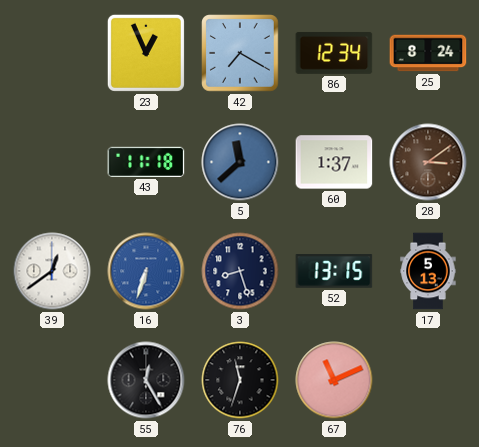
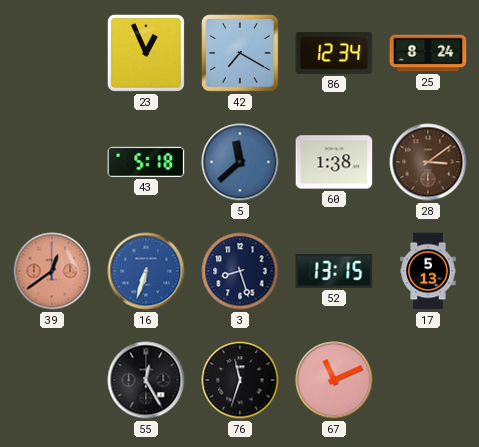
43: 11:18 -> 5:18
60: 1:37 -> 1:38
39 dial: white -> salmon
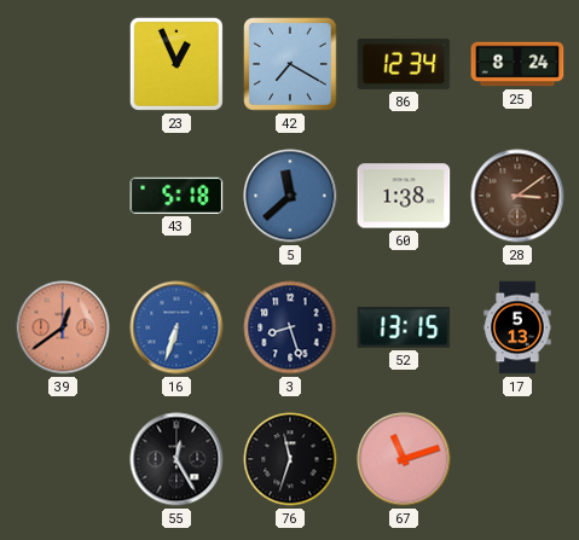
67: 11:11 -> 11:12
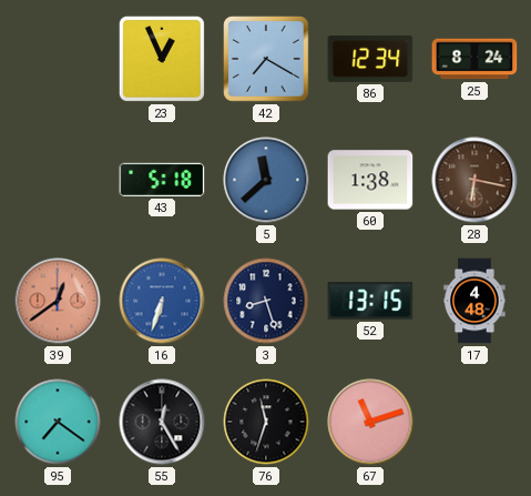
28: 3:09 -> 6:17
17: 5:13 -> 4:48
95: none -> 7:21
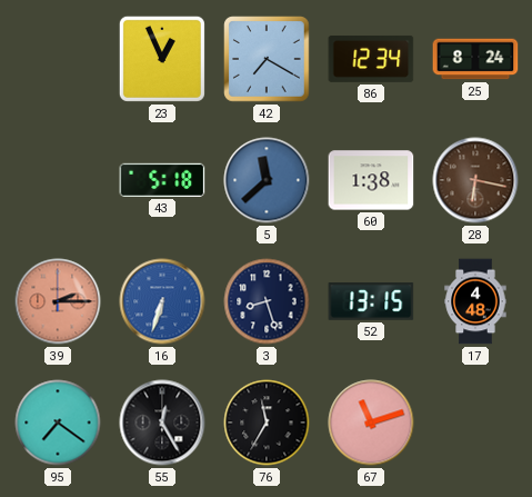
39: 12:39 -> 2:15
76: 11:33 -> 11:35
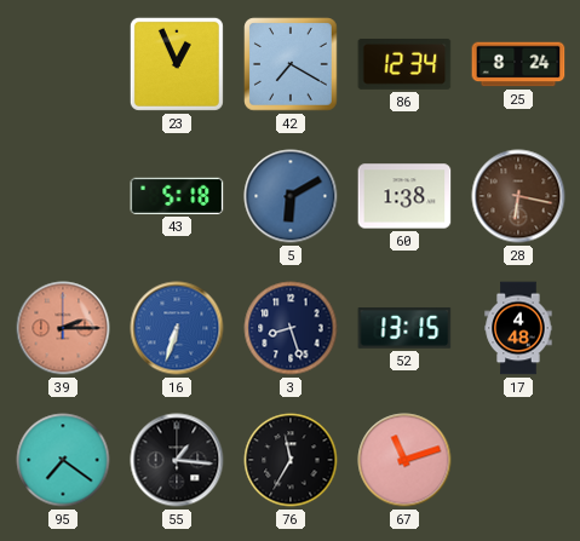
5: 11:38 -> 6:10
55: 12:25 -> 1:16
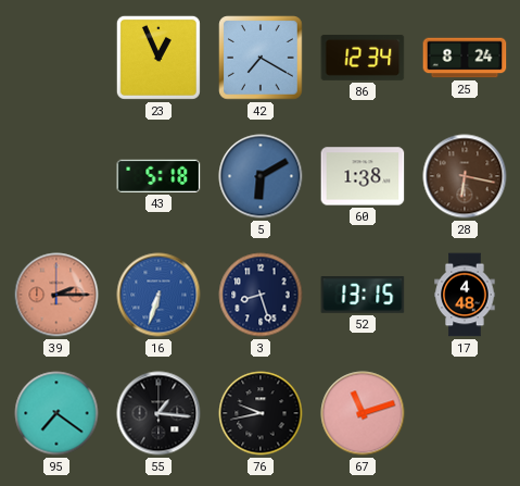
76: 11:35 -> 9:43
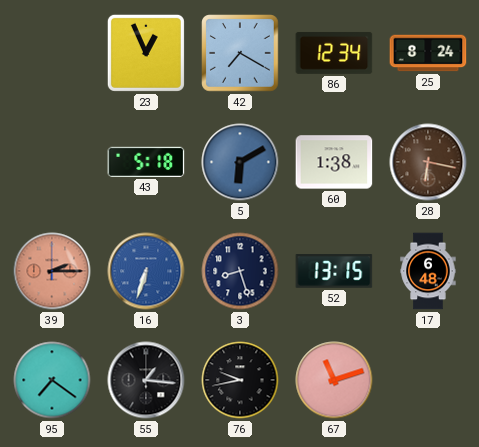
17: 4:48 -> 6:48
